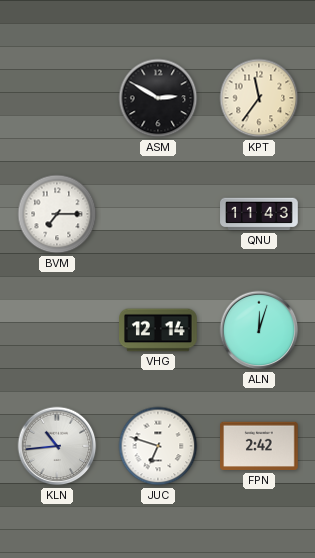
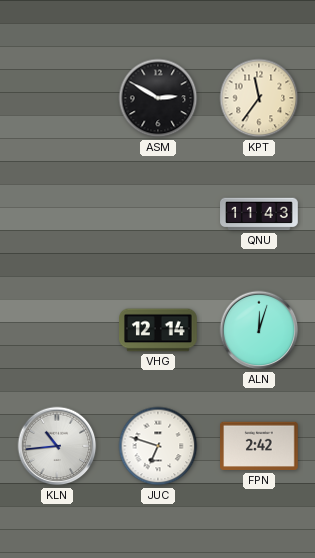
BVM: 7:15 -> none
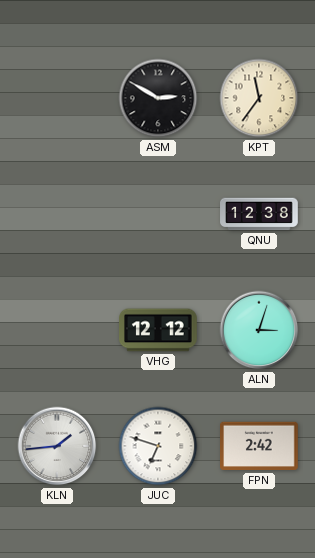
QNU: 11:43 -> 12:38
VHG: 12:14 -> 12:12
ALN: 12:03 -> 3:03
KLN: 10:44 -> 1:44
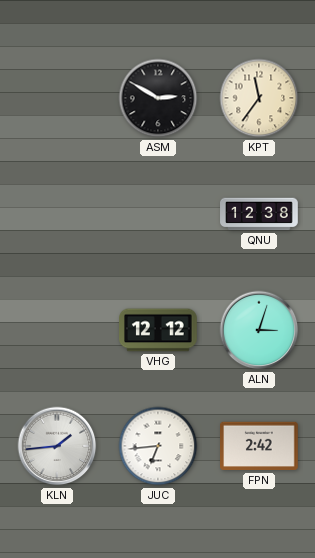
JUC: 6:48 -> 6:44
